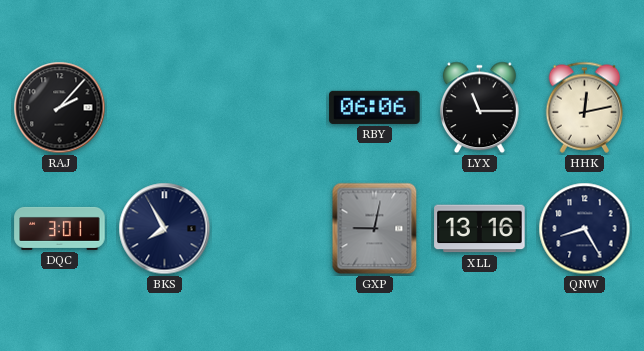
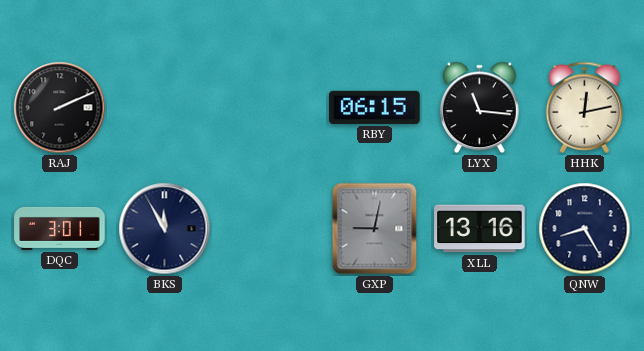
RAJ: 2:07 -> 2:11
RBY: 06:06 -> 06:15
LYX: 11:15 -> 11:16
BKS: 7:55 -> 11:55
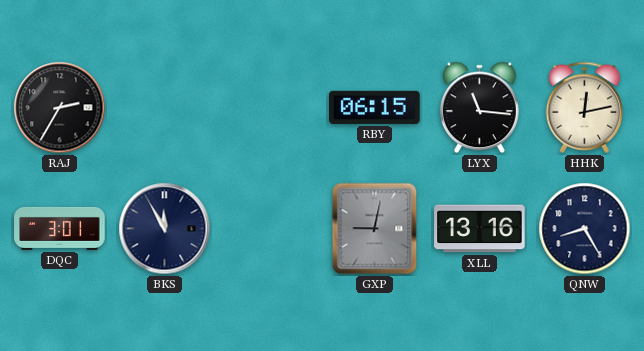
RAJ: 2:11 -> 2:35
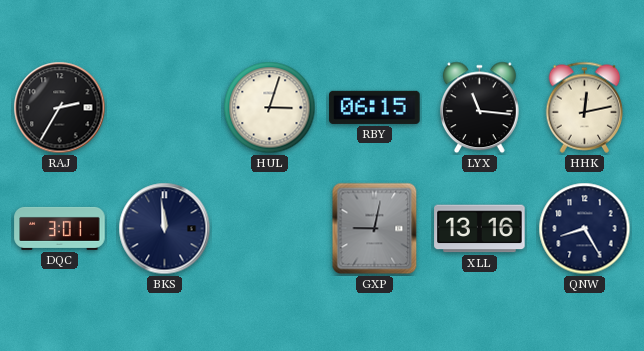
HUL: none -> 3:03
BKS: 11:55 -> 11:59
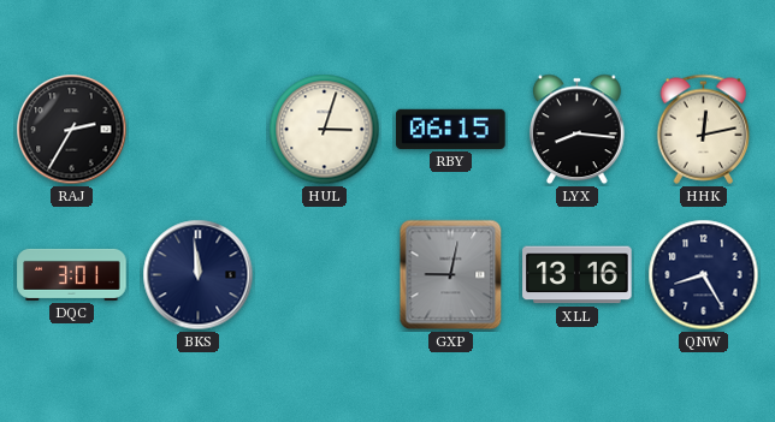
LYX: 11:16 -> 8:16
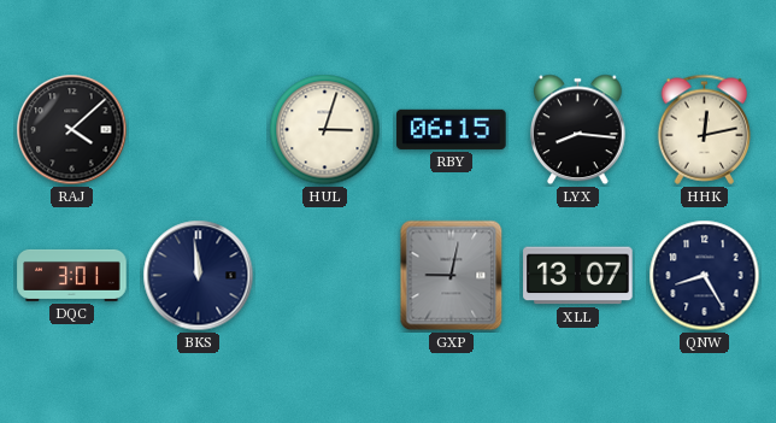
RAJ: 2:35 -> 4:08
XLL: 13:16 -> 13:07
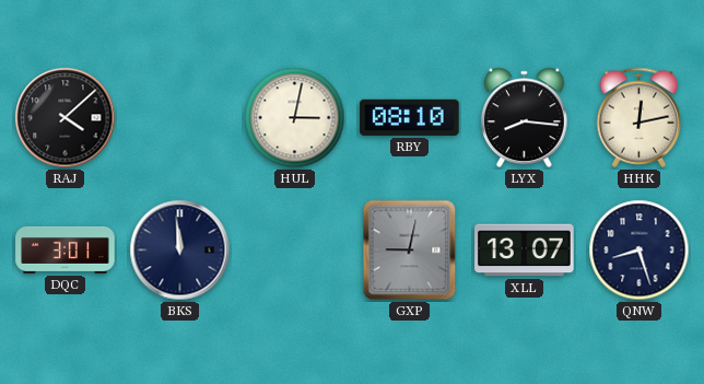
HUL: 3:03 -> 3:02
RBY: 06:15 -> 08:10
QNW: 8:25 -> 8:27
